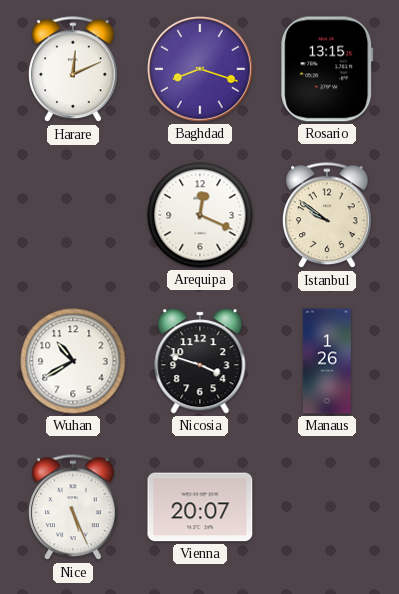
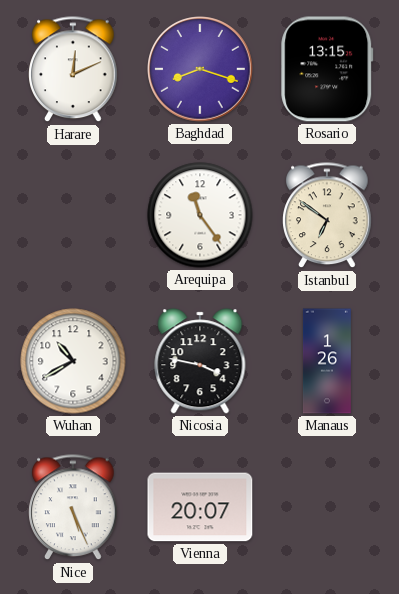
Arequipa: 12:19 -> 11:24
Istanbul: 9:51 -> 6:51
Nicosia: 3:48 -> 3:47
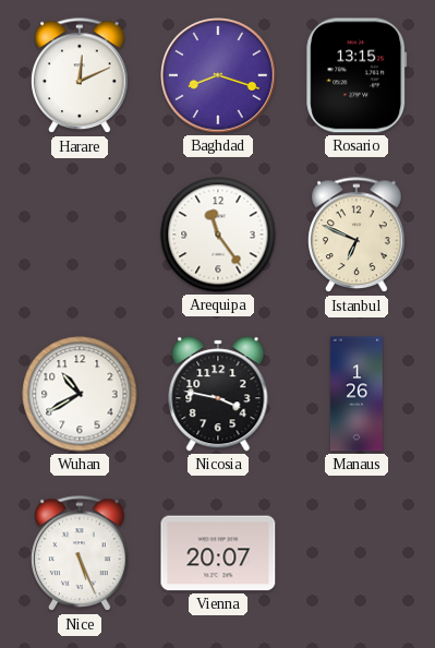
Istanbul: 6:51 -> 6:49
